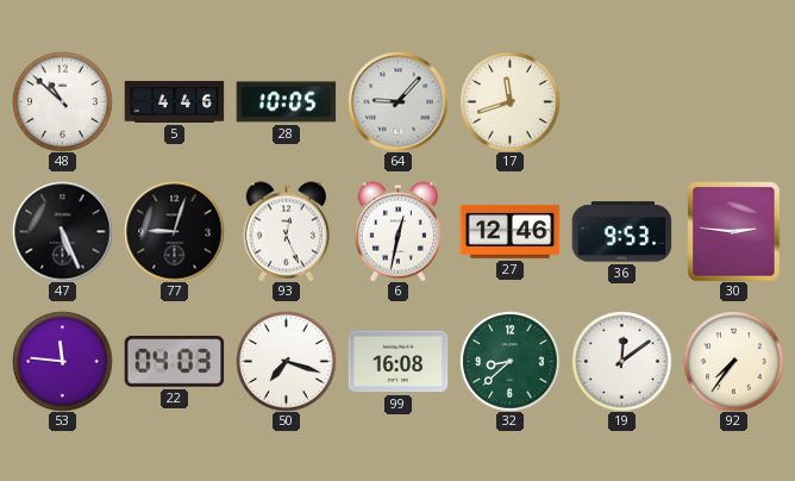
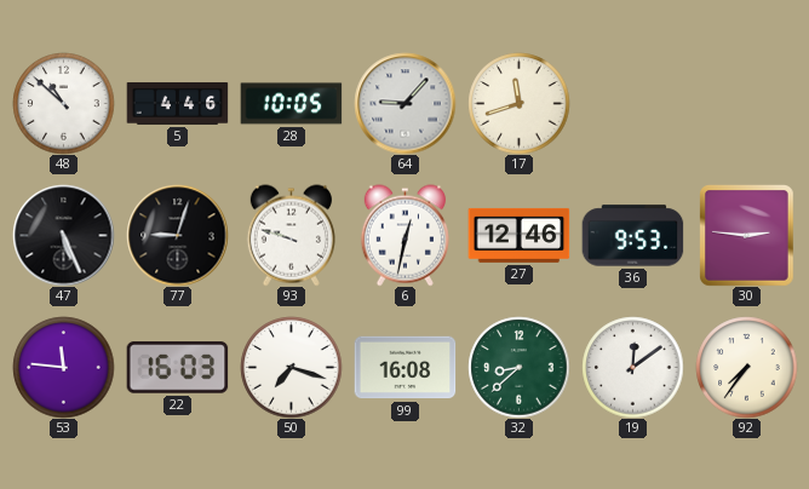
93: 12:26 -> 9:48
22: 04:03 -> 16:03
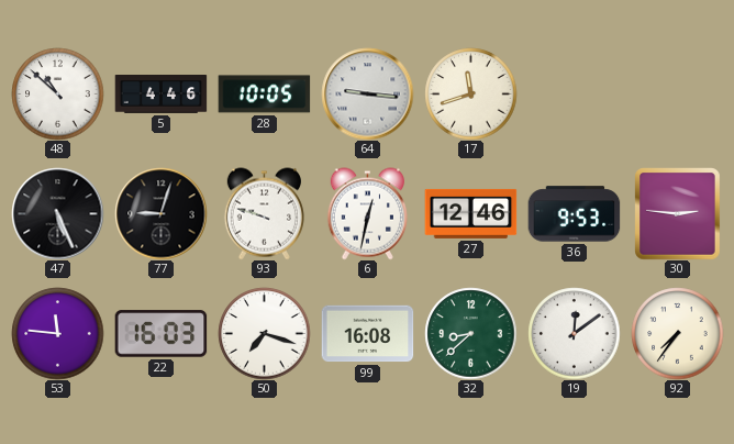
64: 9:07 -> 9:16
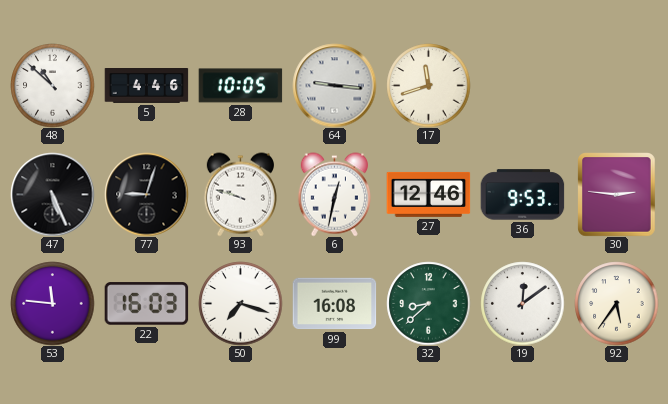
92: 7:36 -> 5:36
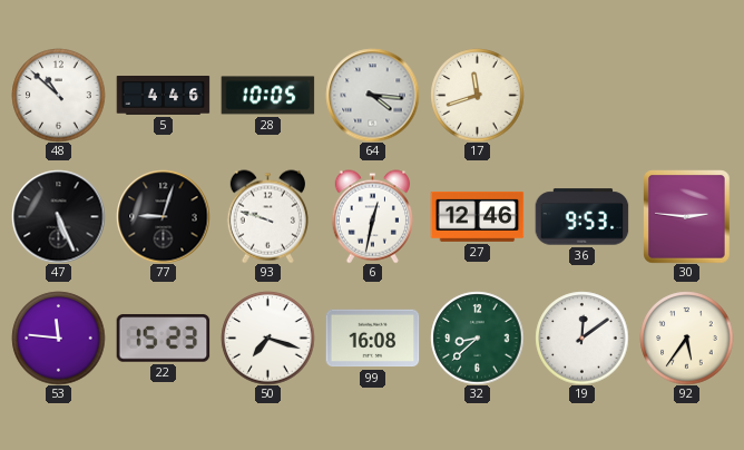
64: 9:16 -> 4:16
22: 16:03 -> 15:23
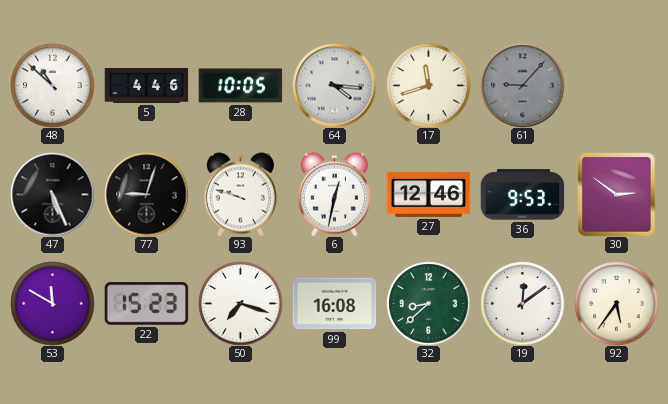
61: none -> 9:07
30: 2:46 -> 2:51
53: 11:46 -> 11:50
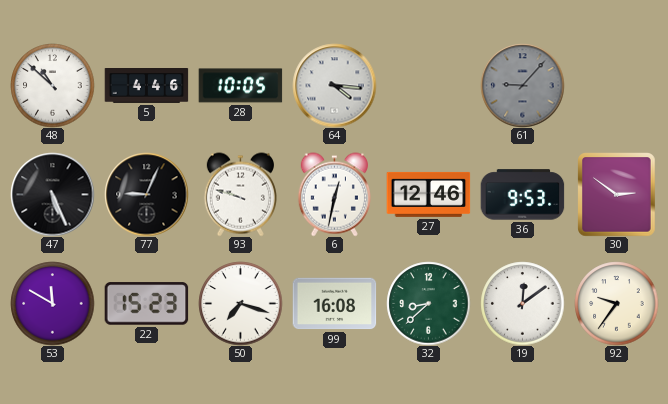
17: 11:42 -> none
77: 9:03 -> 9:04
92: 5:36 -> 9:36
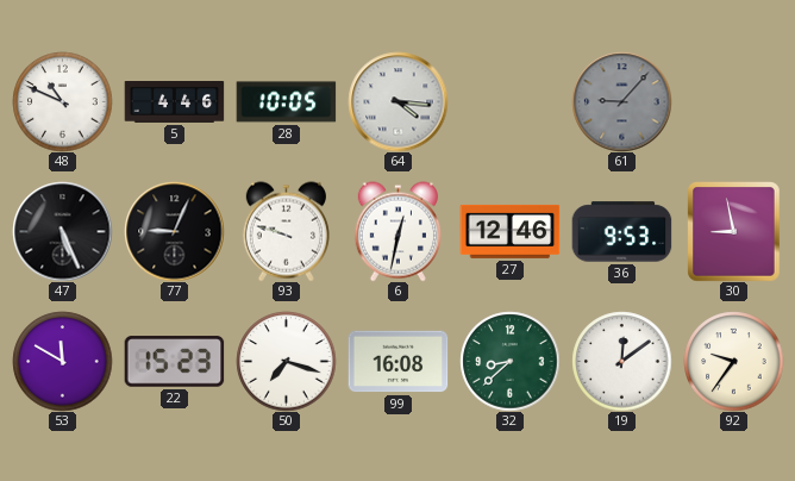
48: 10:52 -> 10:49
30: 2:51 -> 8:58
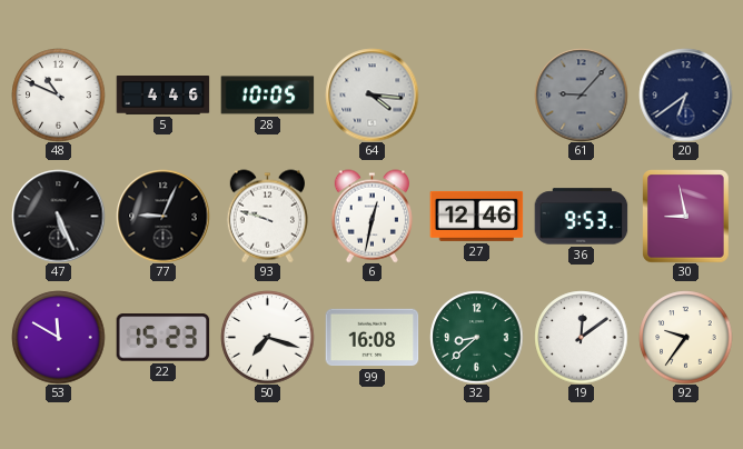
20: none -> 6:39
